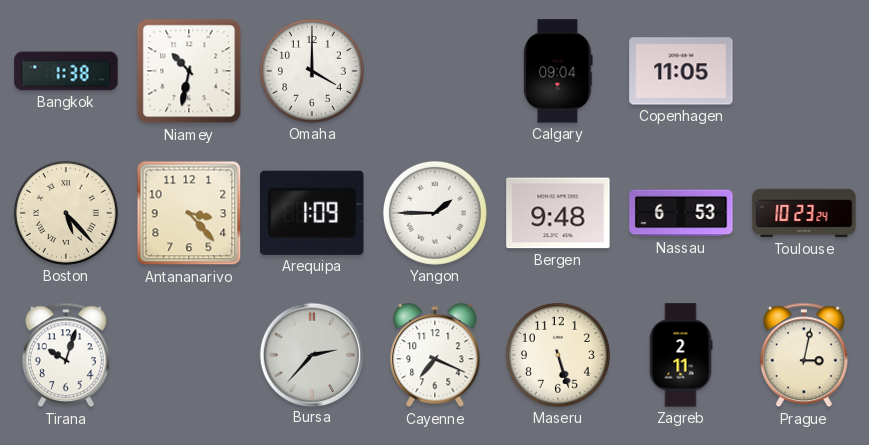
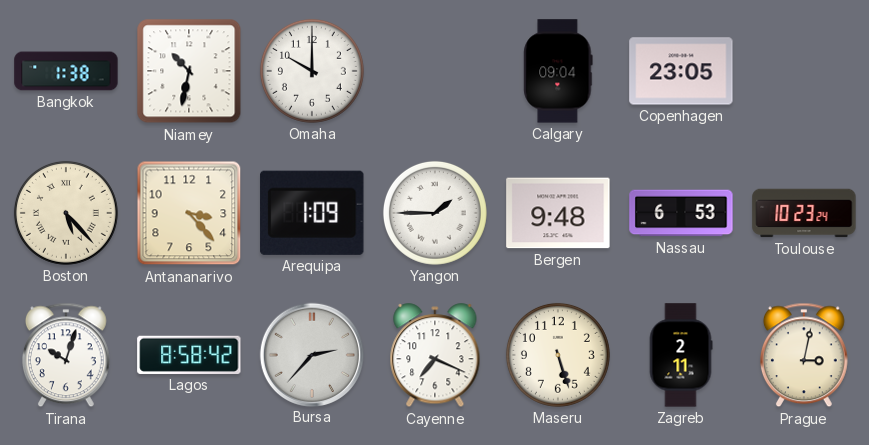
Omaha: 4:00 -> 10:00
Copenhagen: 11:05 -> 23:05
Lagos: none -> 8:58
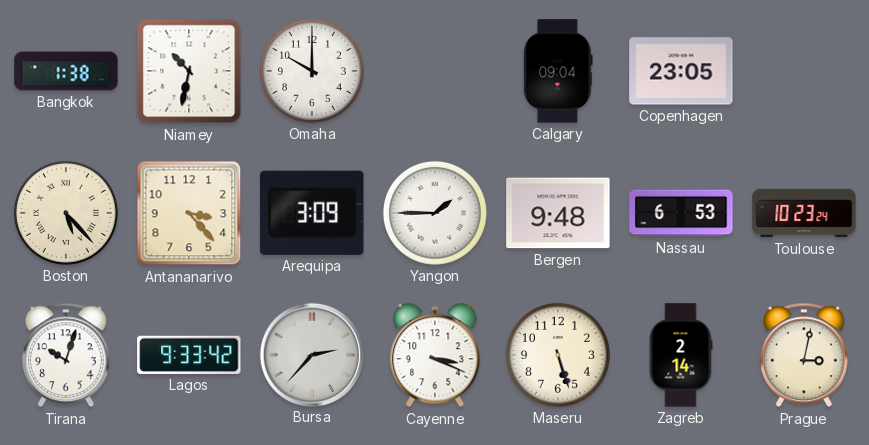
Arequipa: 1:09 -> 3:09
Lagos: 8:58 -> 9:33
Cayenne: 7:19 -> 3:19
Zagreb: 2:11 -> 2:14
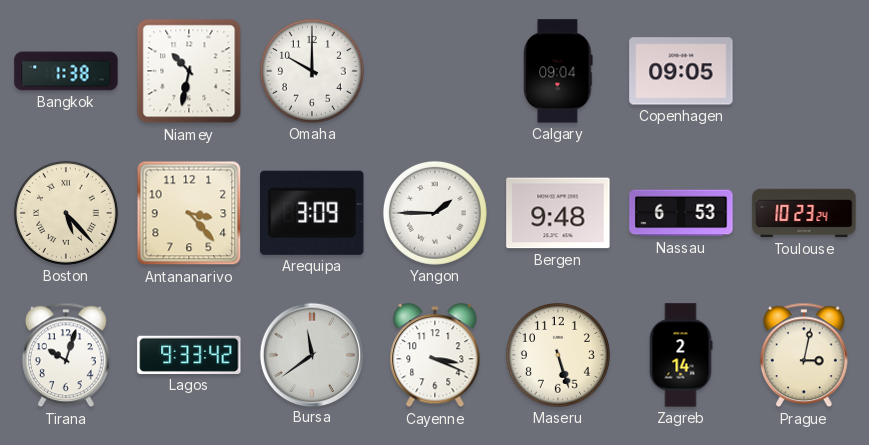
Copenhagen: 23:05 -> 09:05
Bursa: 2:37 -> 11:39
